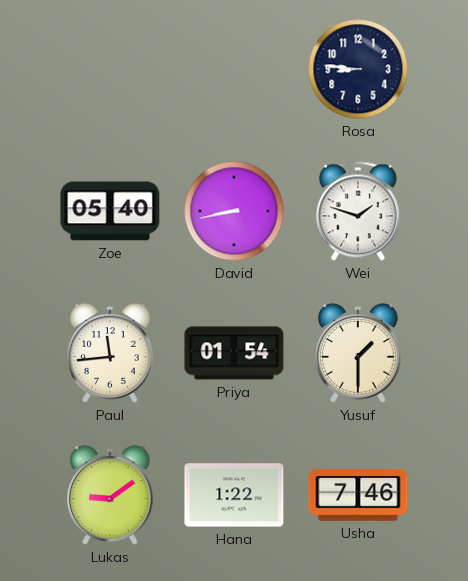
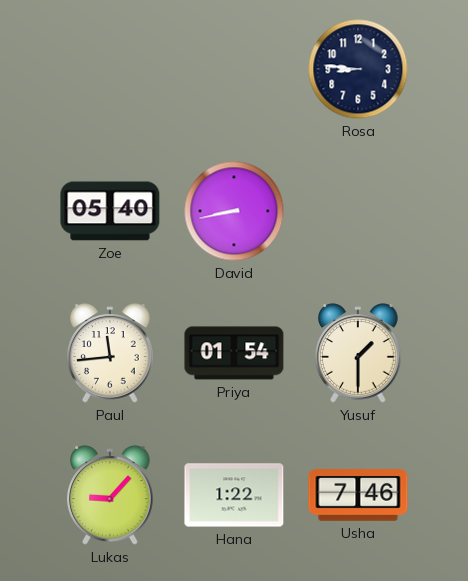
Wei: 1:48 -> none
Lukas: 9:09 -> 9:07
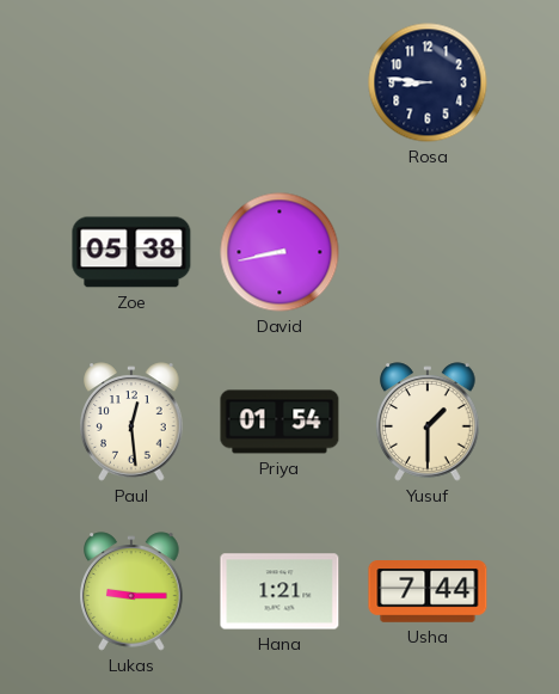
Zoe: 05:40 -> 05:38
Paul: 11:44 -> 12:29
Lukas: 9:07 -> 9:15
Hana: 1:22 -> 1:21
Usha: 7:46 -> 7:44
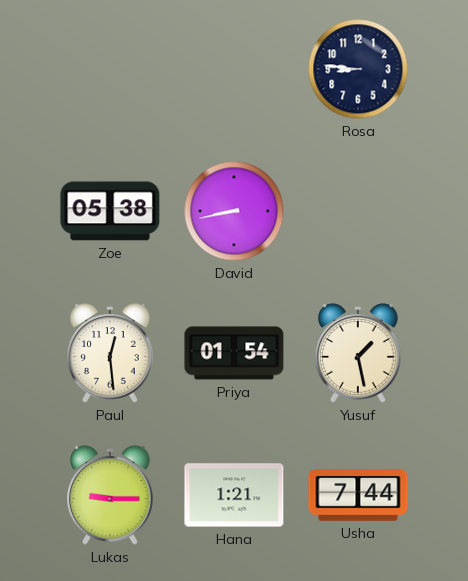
Yusuf: 1:30 -> 1:28
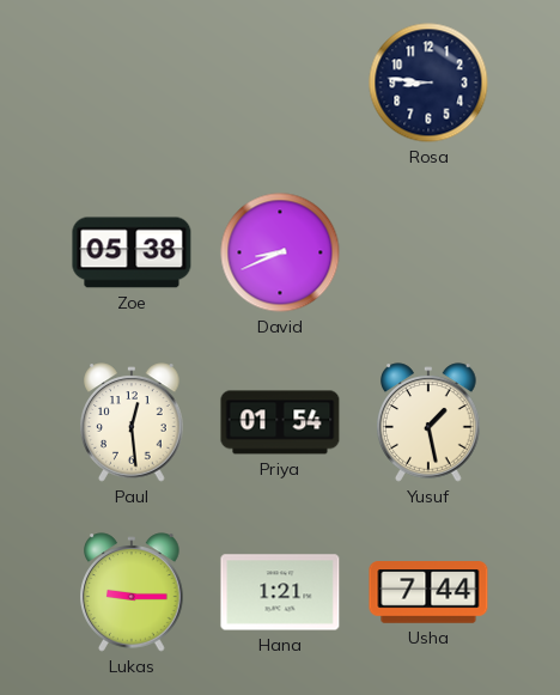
David: 8:43 -> 8:41
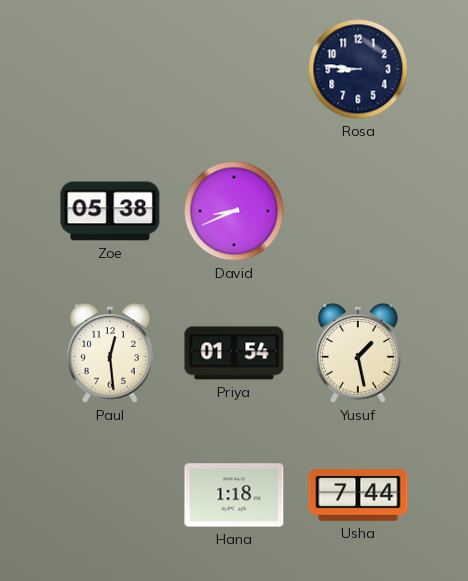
Lukas: 9:15 -> none
Hana: 1:21 -> 1:18
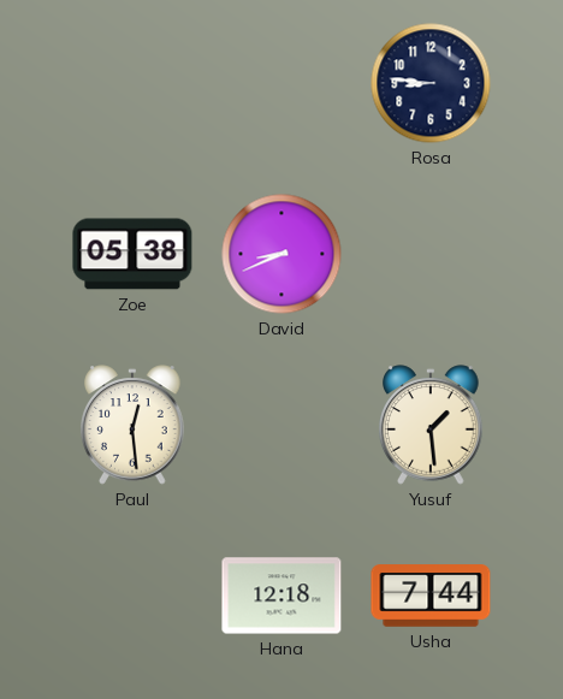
Priya: 01:54 -> none
Yusuf: 1:28 -> 1:29
Hana: 1:18 -> 12:18
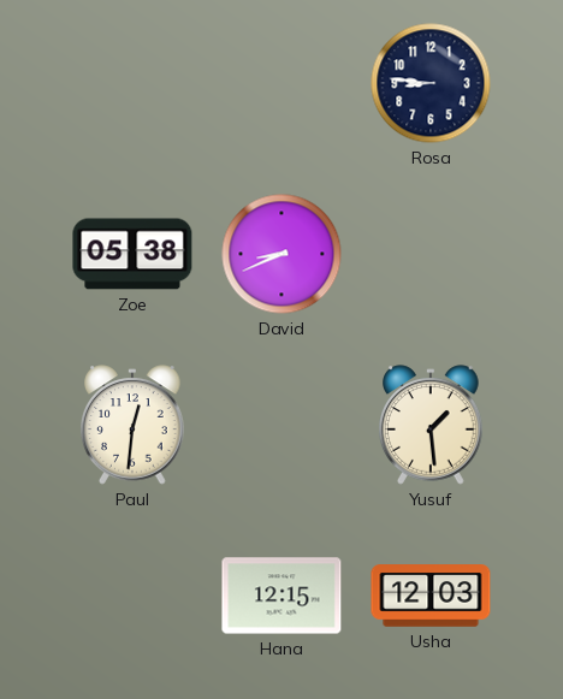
Paul: 12:29 -> 12:31
Hana: 12:18 -> 12:15
Usha: 7:44 -> 12:03
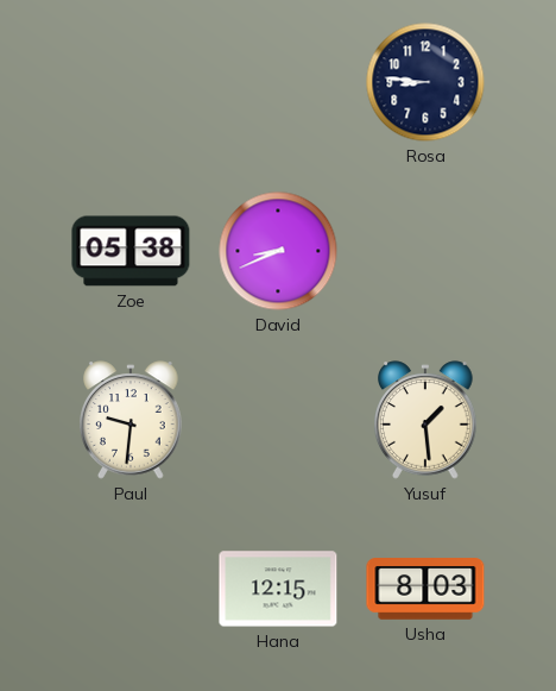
Paul: 12:31 -> 9:31
Usha: 12:03 -> 8:03
